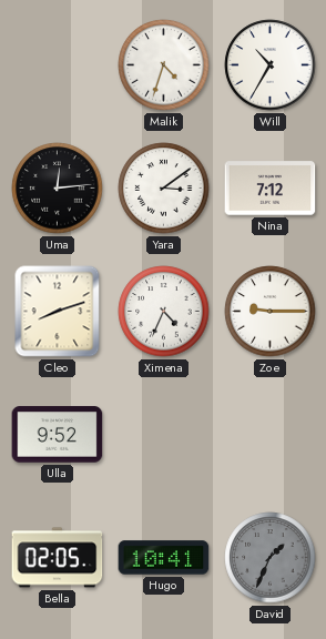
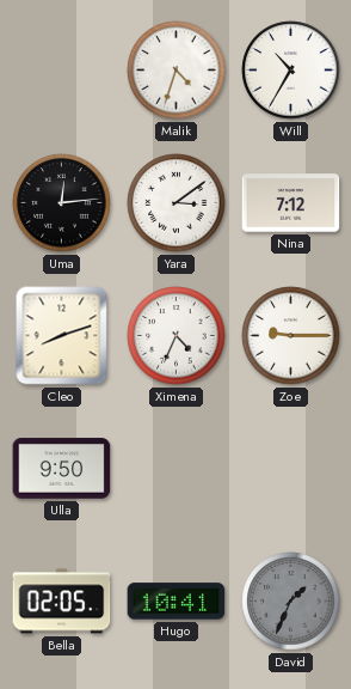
Ulla: 9:52 -> 9:50
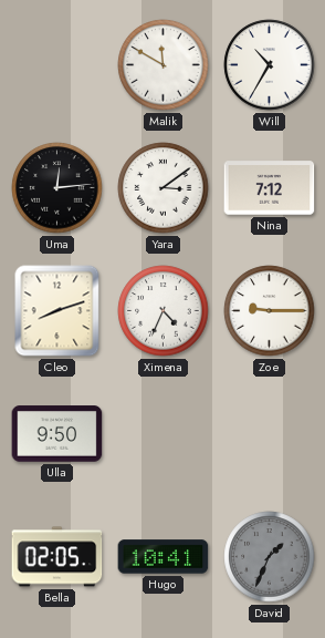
Malik: 4:33 -> 11:50
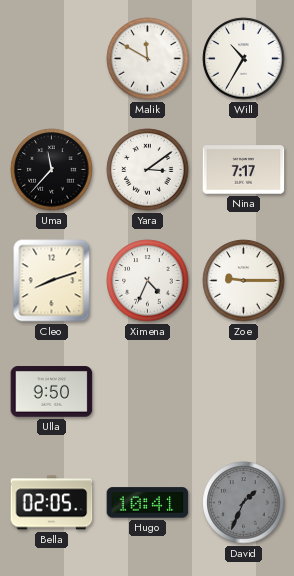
Uma: 12:14 -> 11:37
Nina: 7:12 -> 7:17
